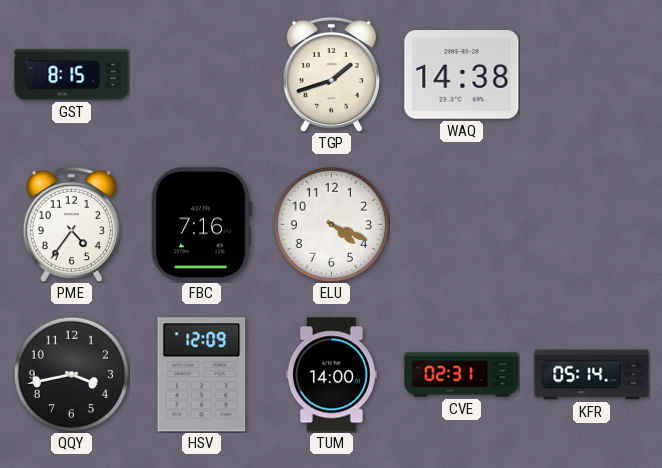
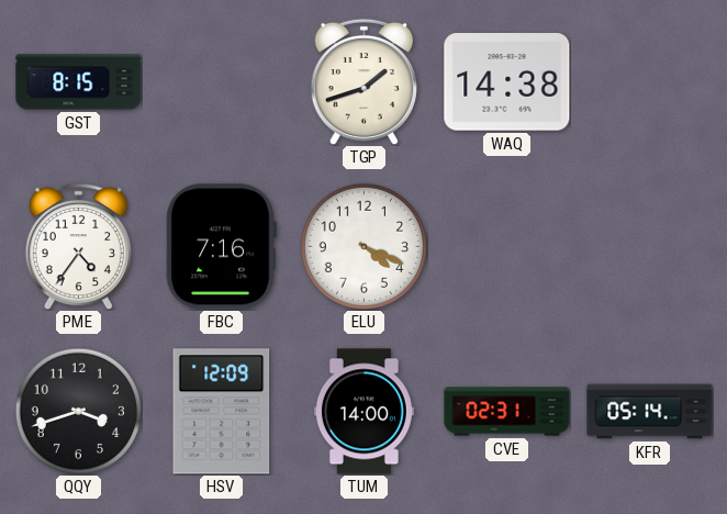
QQY: 3:43 -> 3:42
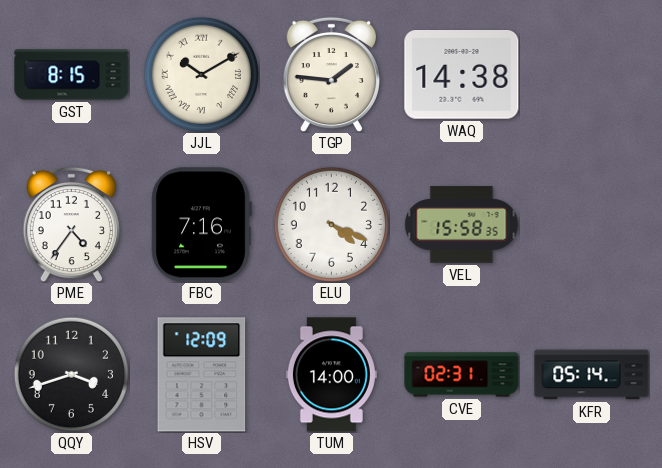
JJL: none -> 10:10
TGP: 1:42 -> 1:46
VEL: none -> 15:58
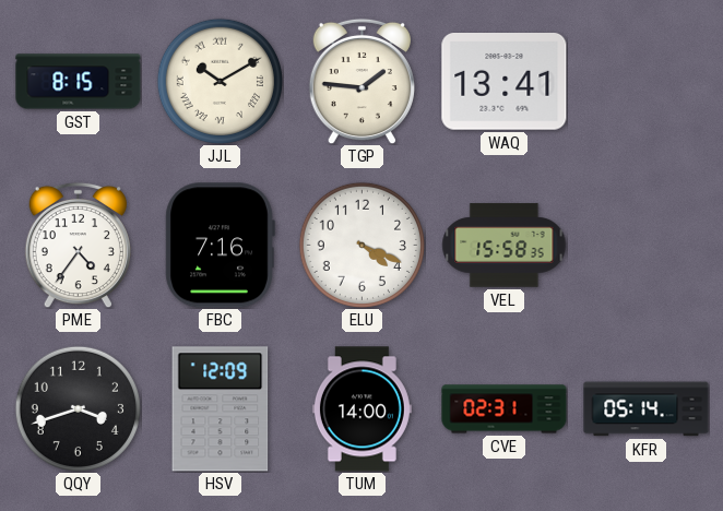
WAQ: 14:38 -> 13:41
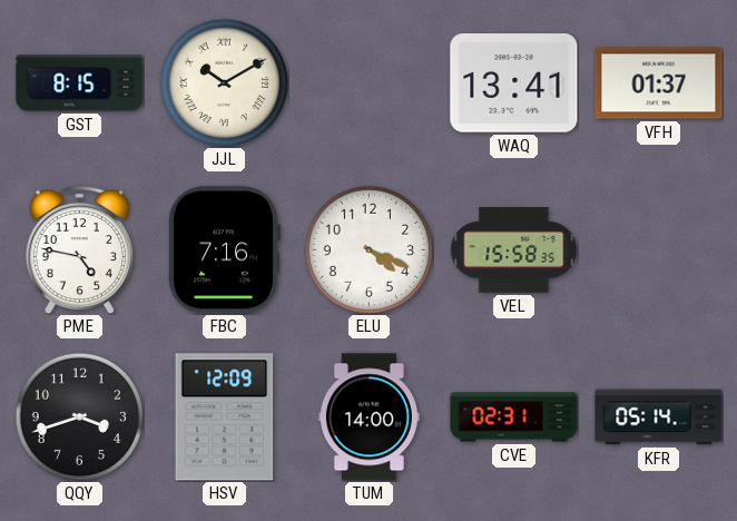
TGP: 1:46 -> none
VFH: none -> 01:37
PME: 4:36 -> 4:47
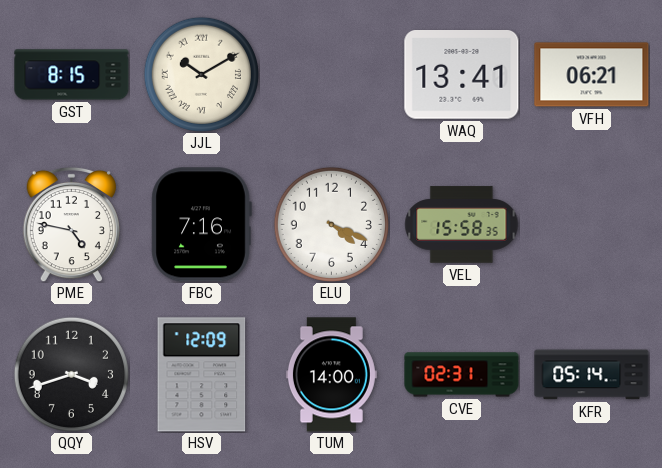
VFH: 01:37 -> 06:21
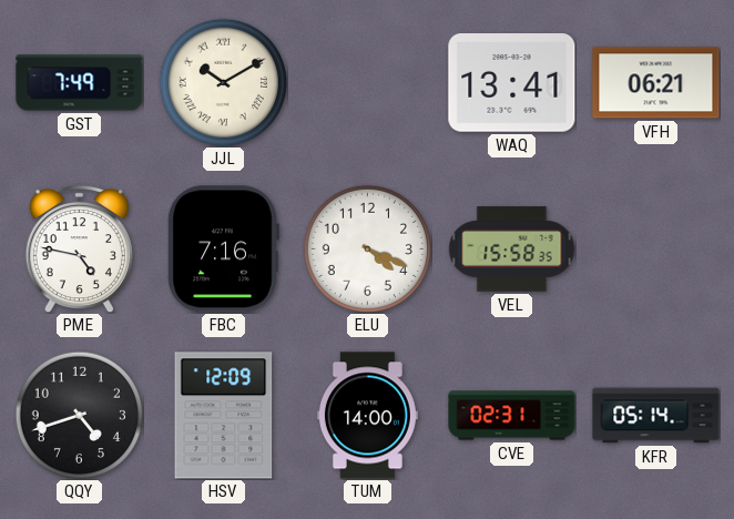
GST: 8:15 -> 7:49
QQY: 3:42 -> 4:42
